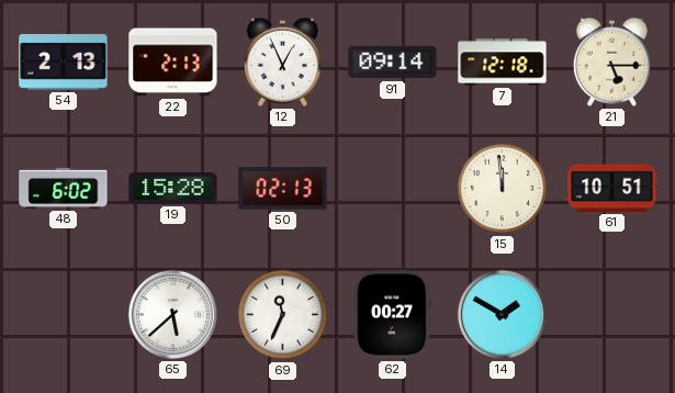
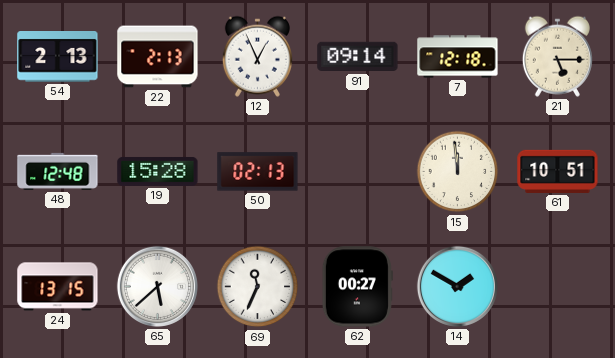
48: 6:02 -> 12:48
24: none -> 13:15
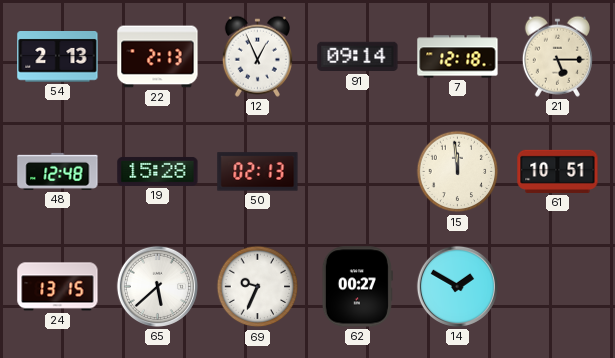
69: 11:34 -> 9:34
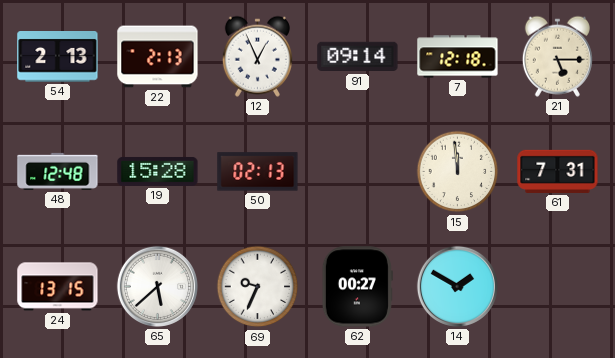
61: 10:51 -> 7:31
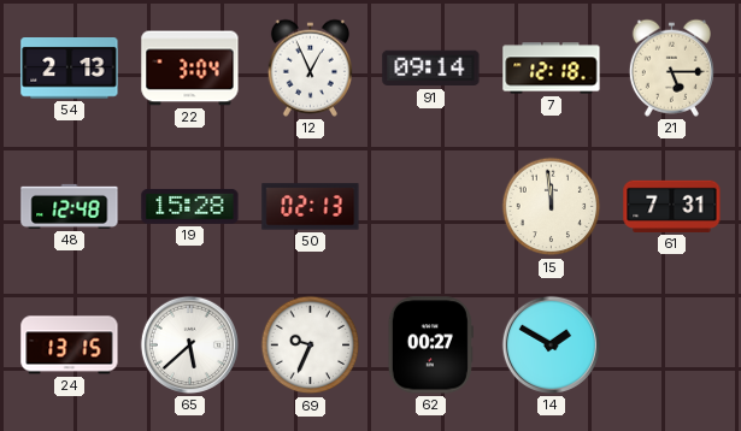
22: 2:13 -> 3:04
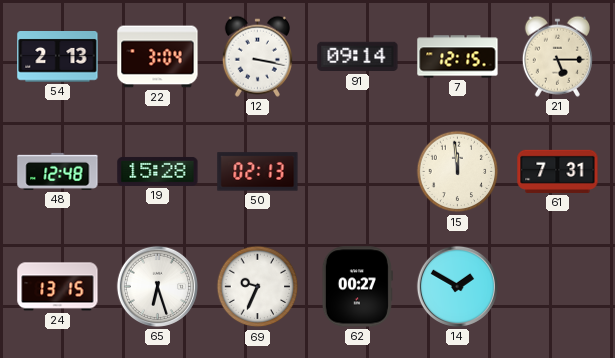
12: 12:56 -> 3:17
7: 12:18 -> 12:15
65: 5:38 -> 6:27
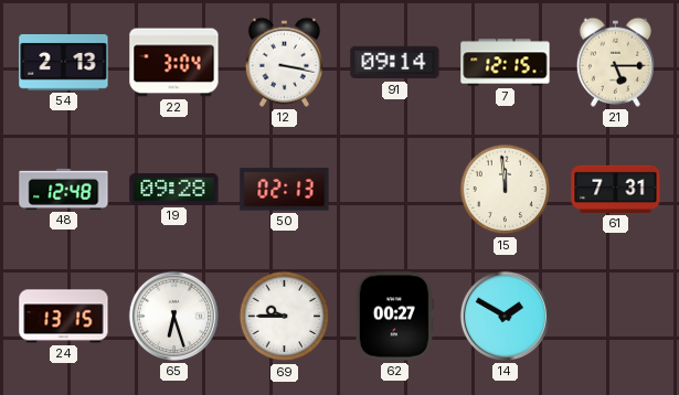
19: 15:28 -> 09:28
69: 9:34 -> 9:45
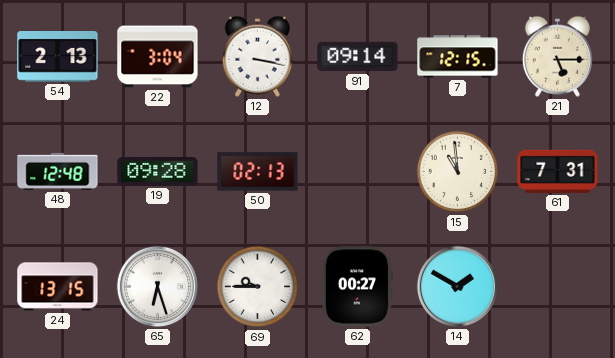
15: 11:59 -> 10:59
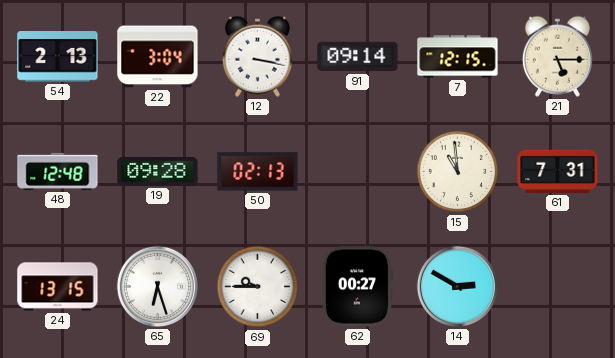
14: 1:50 -> 2:50
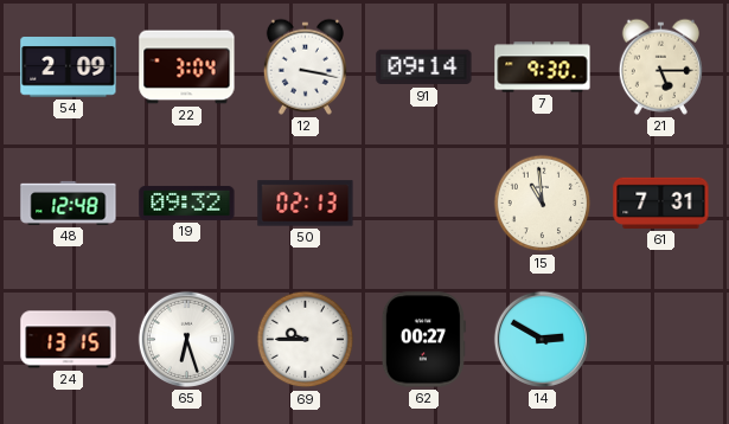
54: 2:13 -> 2:09
7: 12:15 -> 9:30
19: 09:28 -> 09:32
